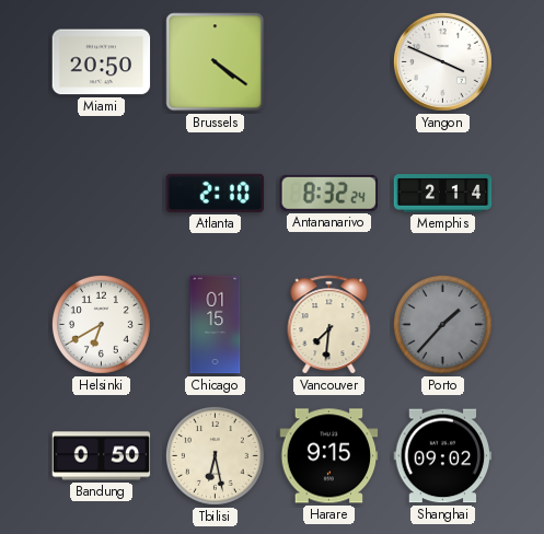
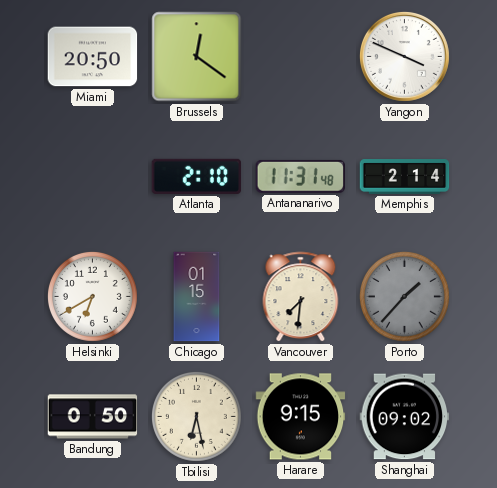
Brussels: 4:21 -> 12:21
Antananarivo: 8:32 -> 11:31
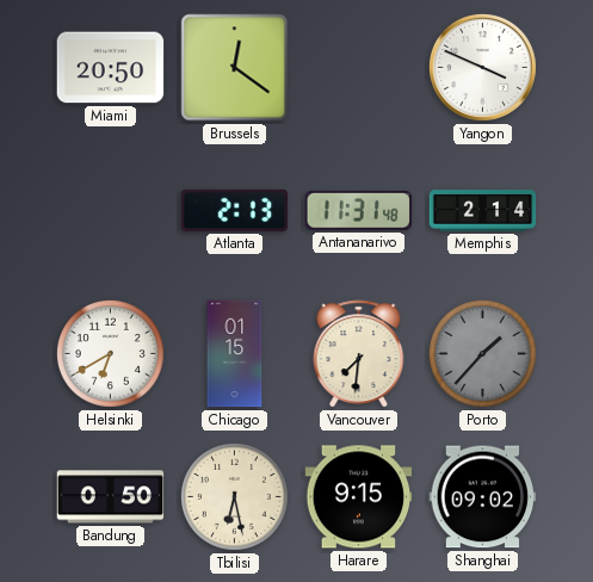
Atlanta: 2:10 -> 2:13
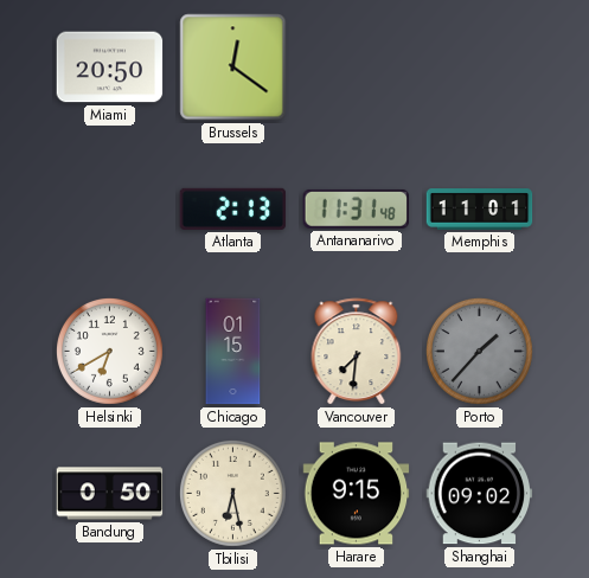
Yangon: 3:49 -> none
Memphis: 2:14 -> 11:01
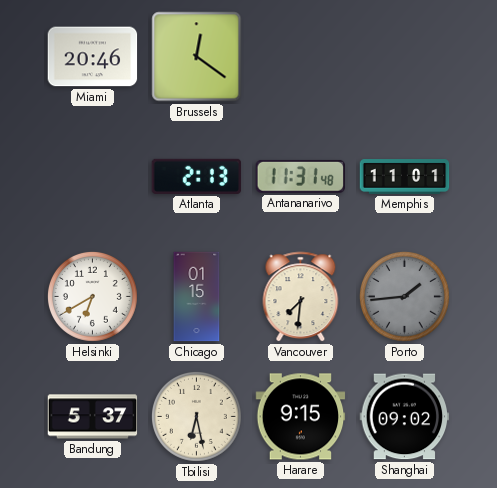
Miami: 20:50 -> 20:46
Porto: 1:37 -> 1:44
Bandung: 0:50 -> 5:37
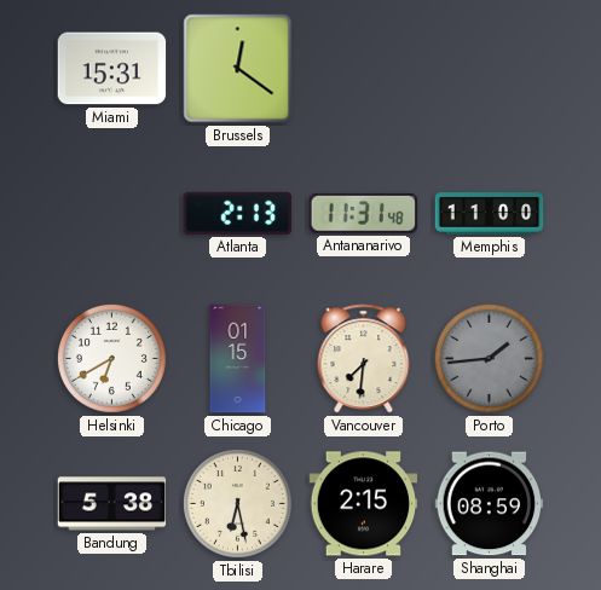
Miami: 20:46 -> 15:31
Memphis: 11:01 -> 11:00
Bandung: 5:37 -> 5:38
Harare: 9:15 -> 2:15
Shanghai: 09:02 -> 08:59
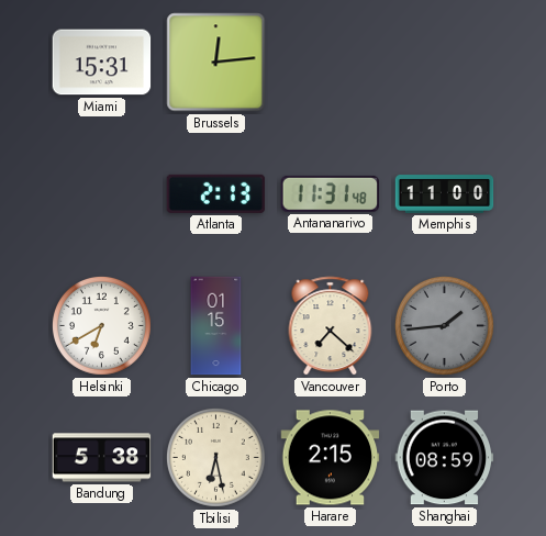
Brussels: 12:21 -> 12:14
Vancouver: 7:31 -> 7:22
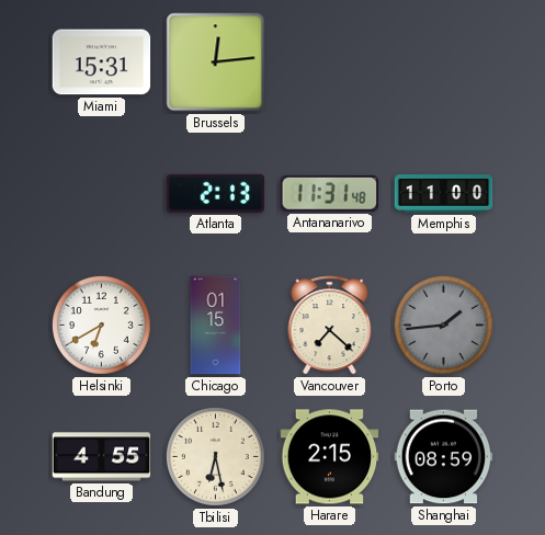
Bandung: 5:38 -> 4:55
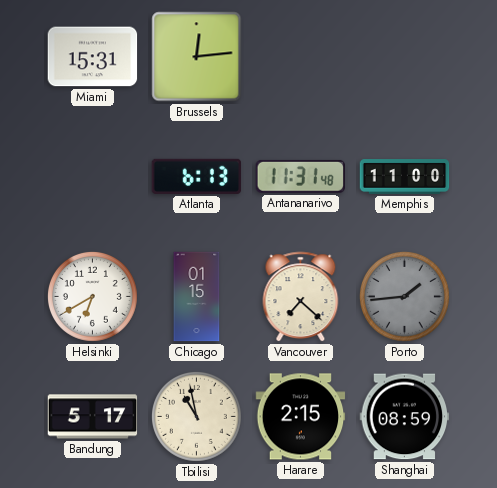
Atlanta: 2:13 -> 6:13
Bandung: 4:55 -> 5:17
Tbilisi: 6:28 -> 10:58
